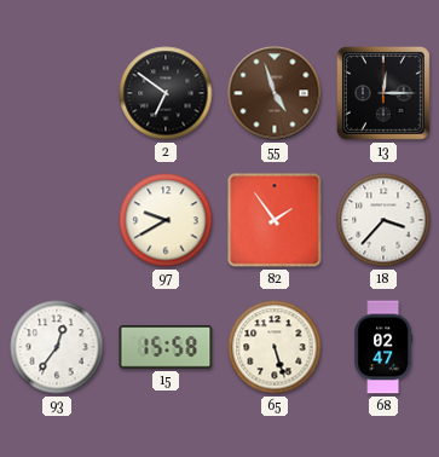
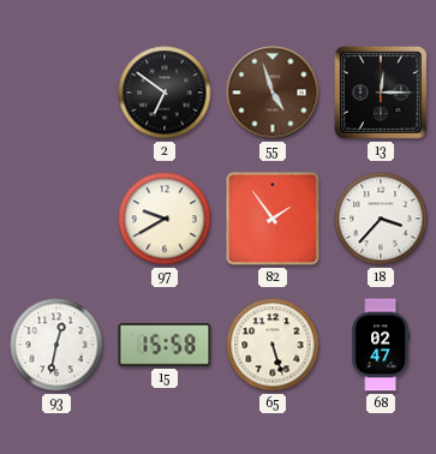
93: 12:36 -> 12:32
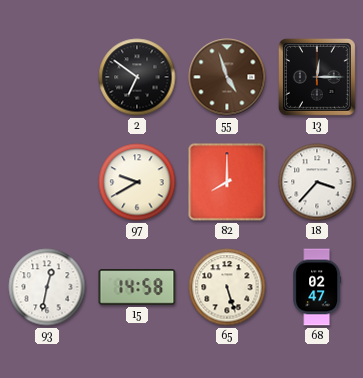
82: 1:54 -> 8:00
15: 15:58 -> 14:58
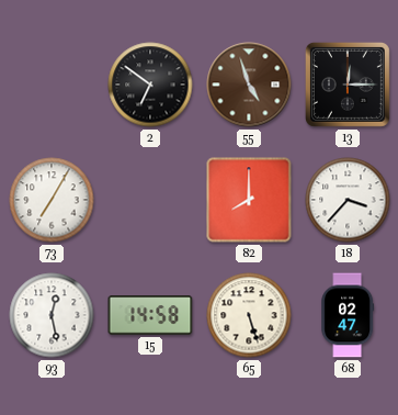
73: none -> 7:05
97: 9:40 -> none
93: 12:32 -> 12:28
